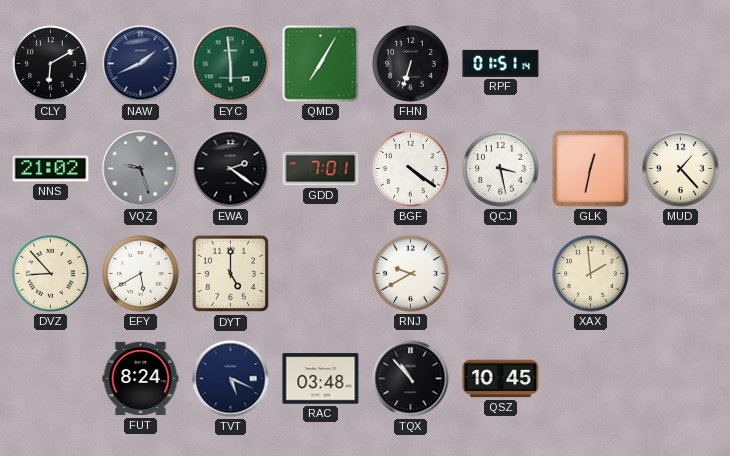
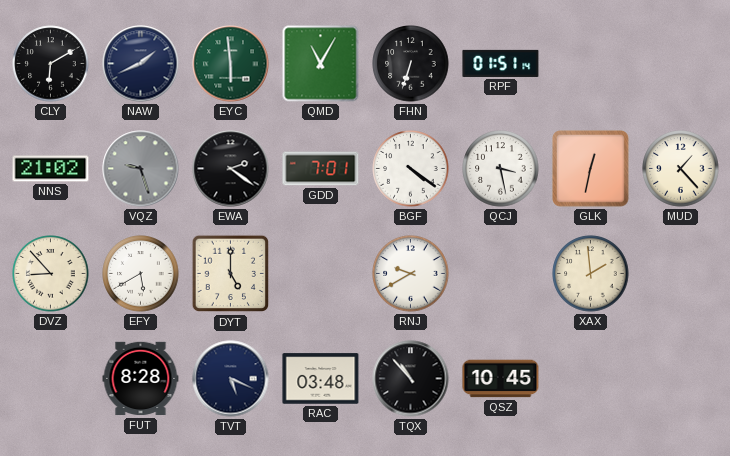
QMD: 7:05 -> 11:05
FUT: 8:24 -> 8:28
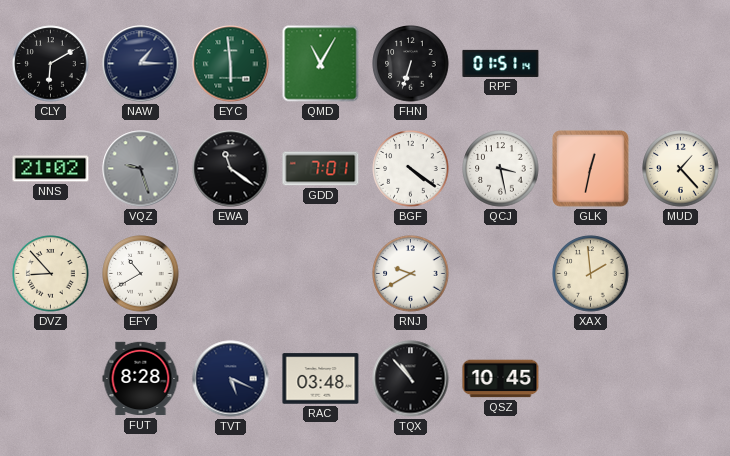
NAW: 1:41 -> 1:15
EWA: 2:21 -> 11:21
EFY: 5:40 -> 10:40
DYT: 5:00 -> none
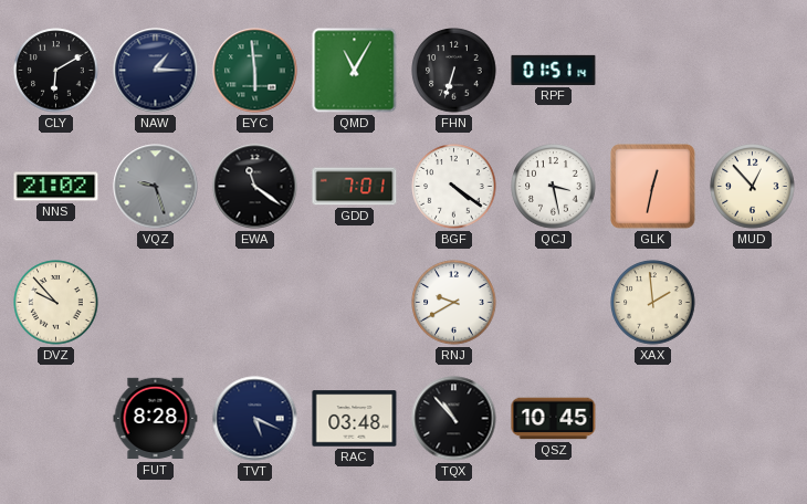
MUD: 1:23 -> 12:53
DVZ: 8:53 -> 9:53
EFY: 10:40 -> none
